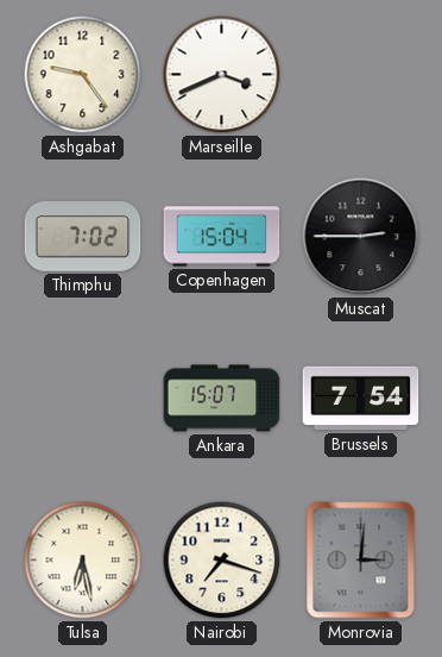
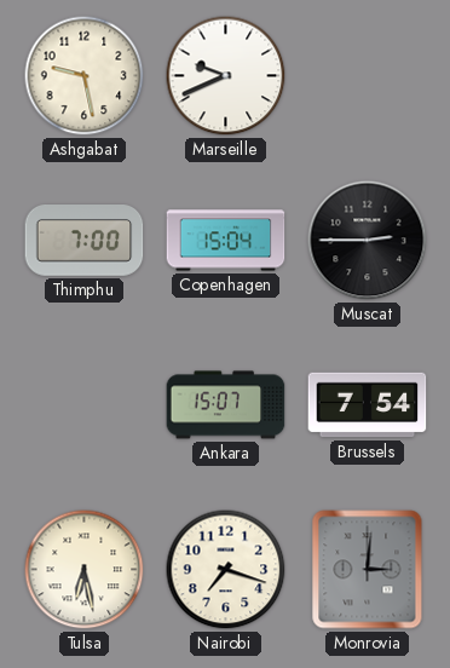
Ashgabat: 9:24 -> 9:28
Marseille: 3:41 -> 9:41
Thimphu: 7:02 -> 7:00
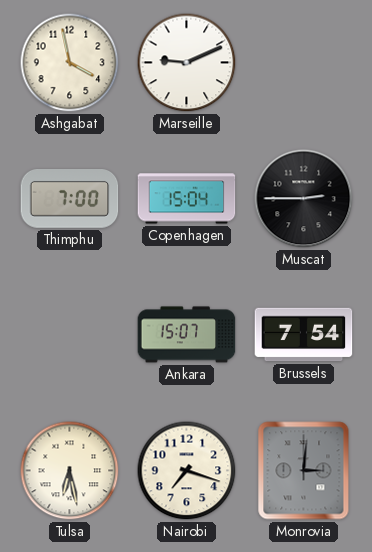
Ashgabat: 9:28 -> 3:58
Marseille: 9:41 -> 9:11
